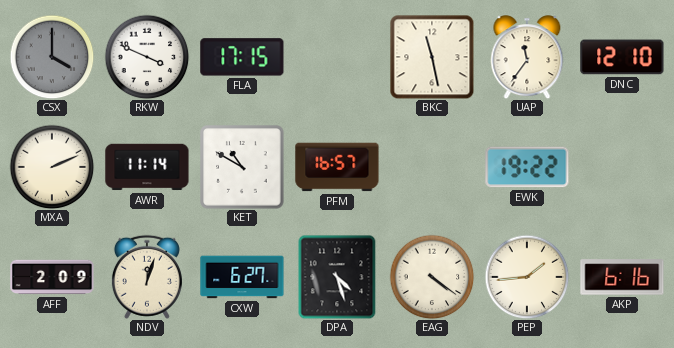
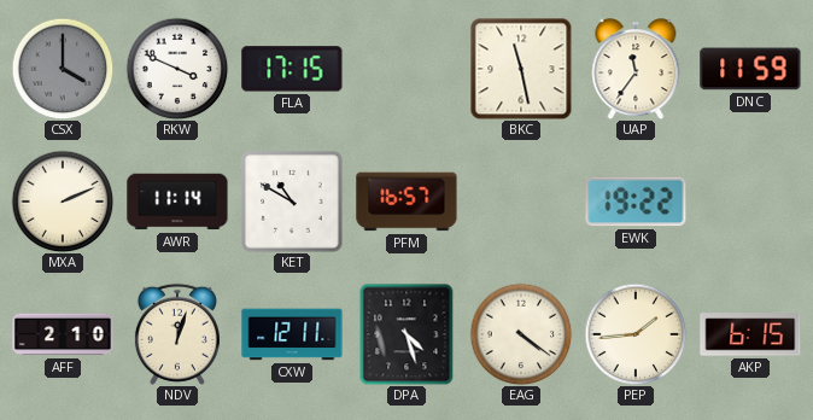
DNC: 12:10 -> 11:59
AFF: 2:09 -> 2:10
CXW: 6:27 -> 12:11
AKP: 6:16 -> 6:15
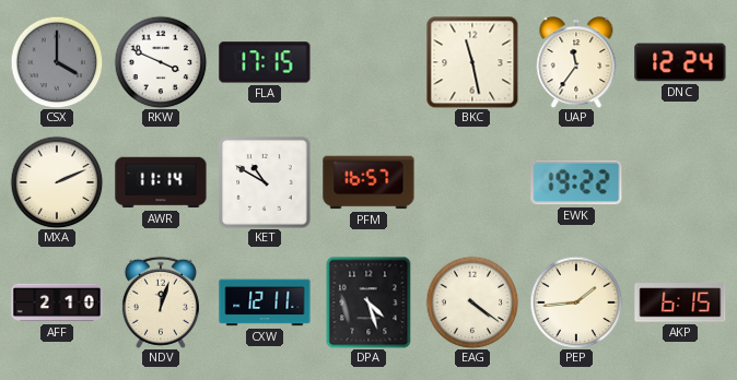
DNC: 11:59 -> 12:24
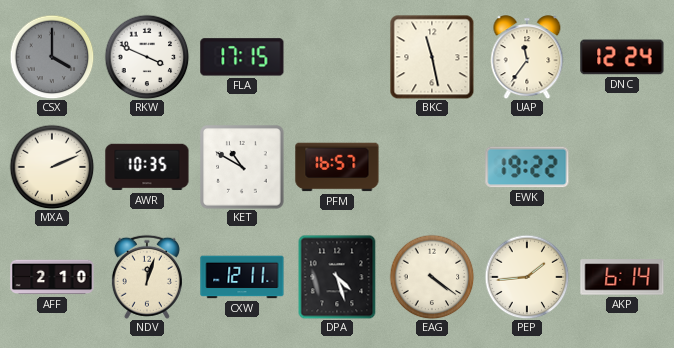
AWR: 11:14 -> 10:35
AKP: 6:15 -> 6:14
